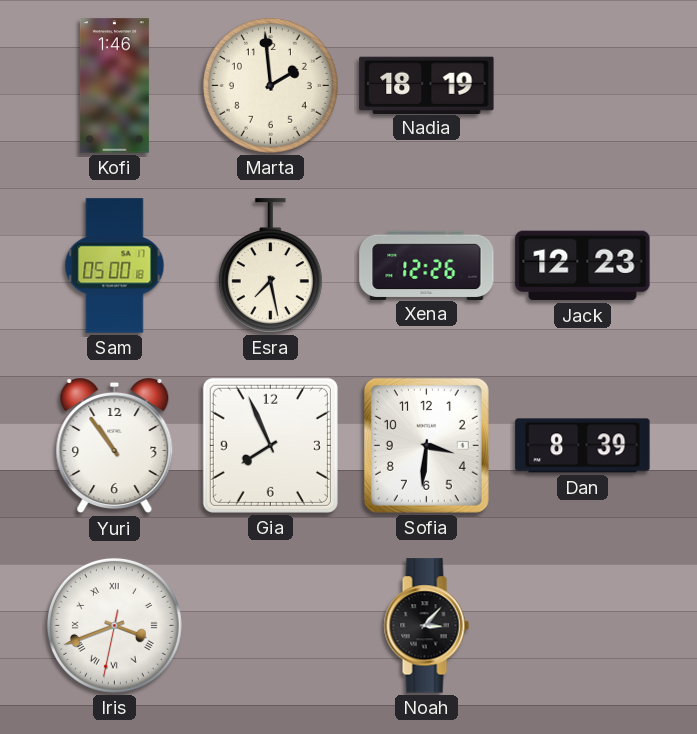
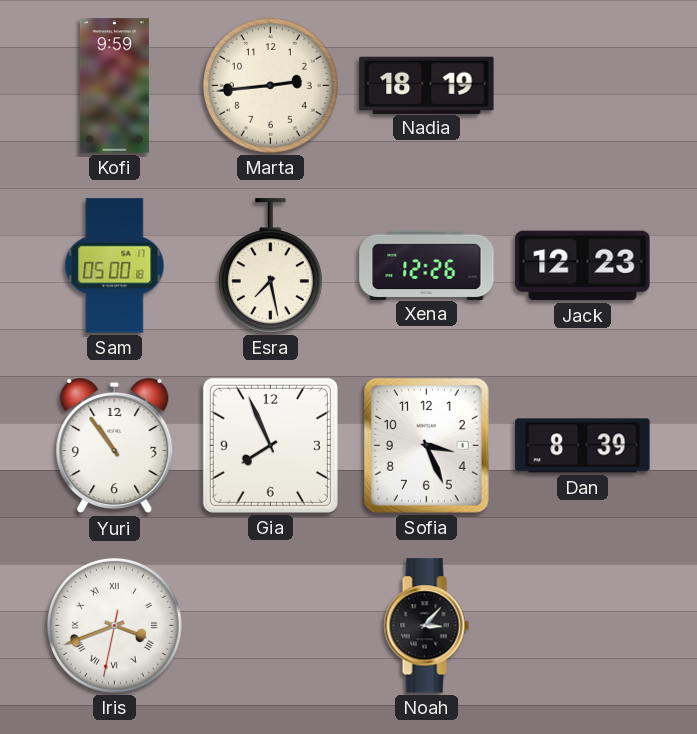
Kofi: 1:46 -> 9:59
Marta: 1:59 -> 2:44
Sofia: 3:31 -> 3:26
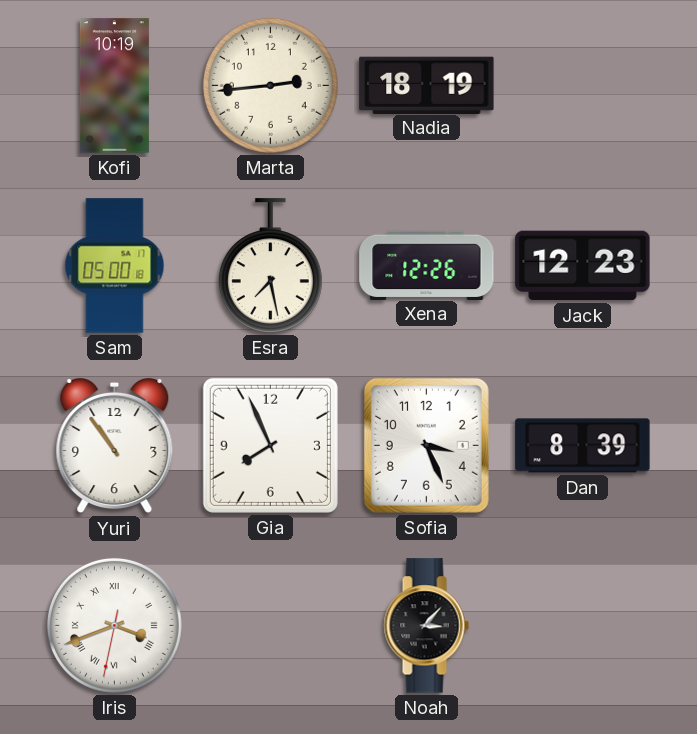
Kofi: 9:59 -> 10:19
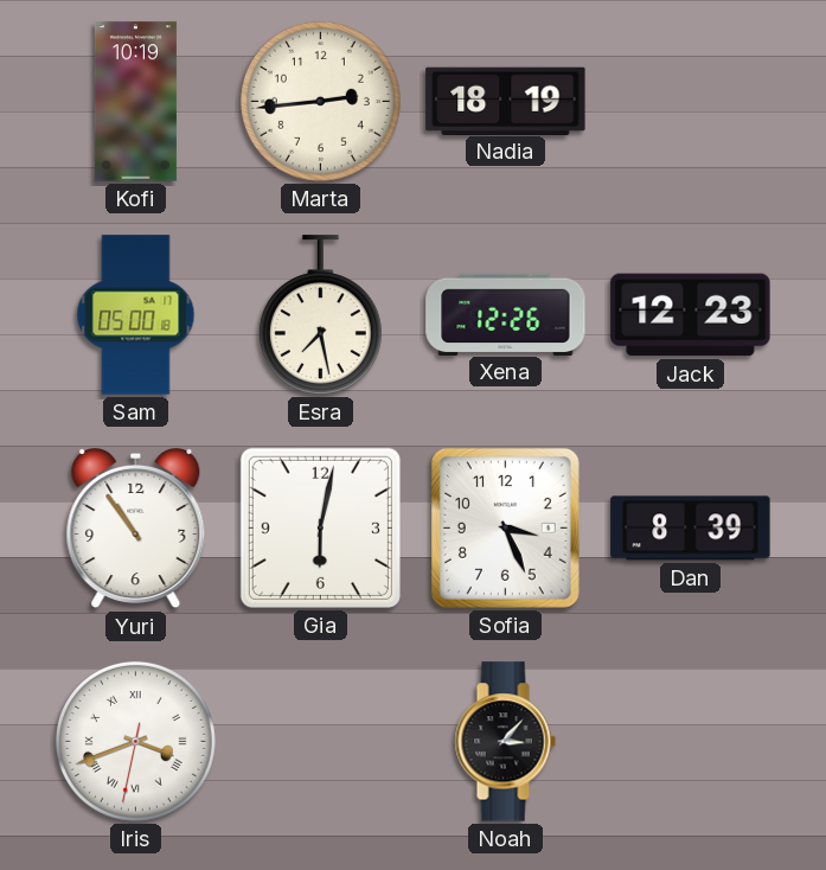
Gia: 7:56 -> 6:02
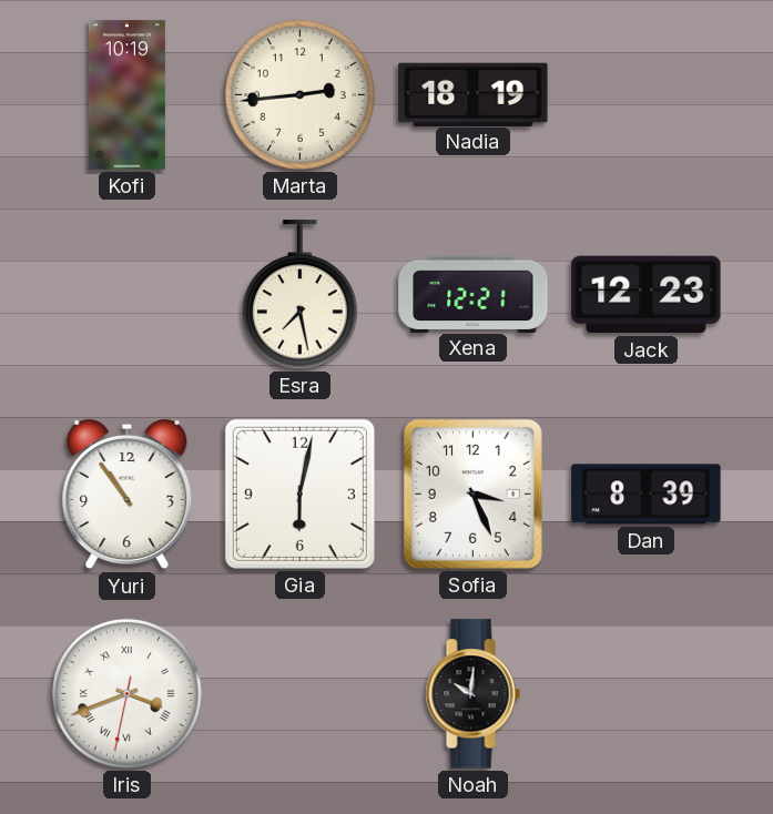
Sam: 05:00 -> none
Xena: 12:26 -> 12:21
Noah: 3:07 -> 10:01
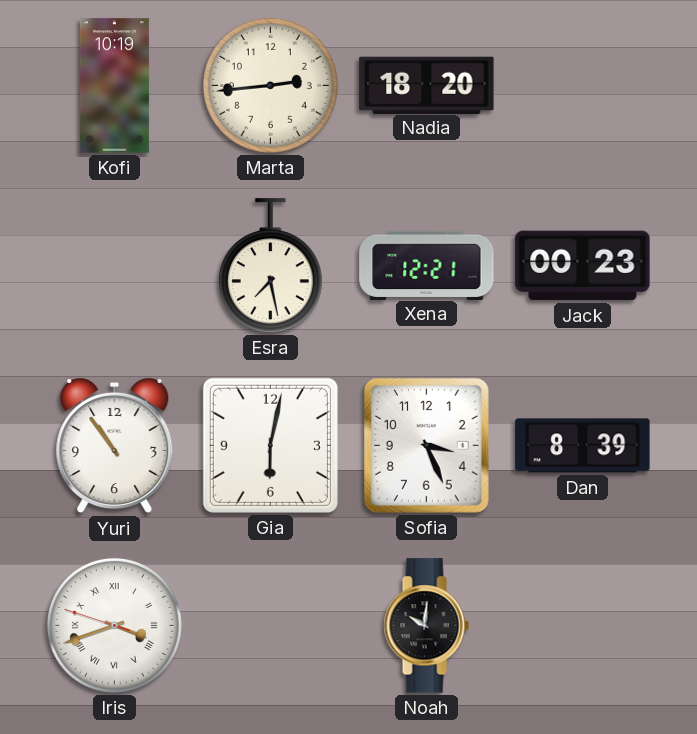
Nadia: 18:19 -> 18:20
Jack: 12:23 -> 00:23
Iris: 3:41:32 -> 3:41:48
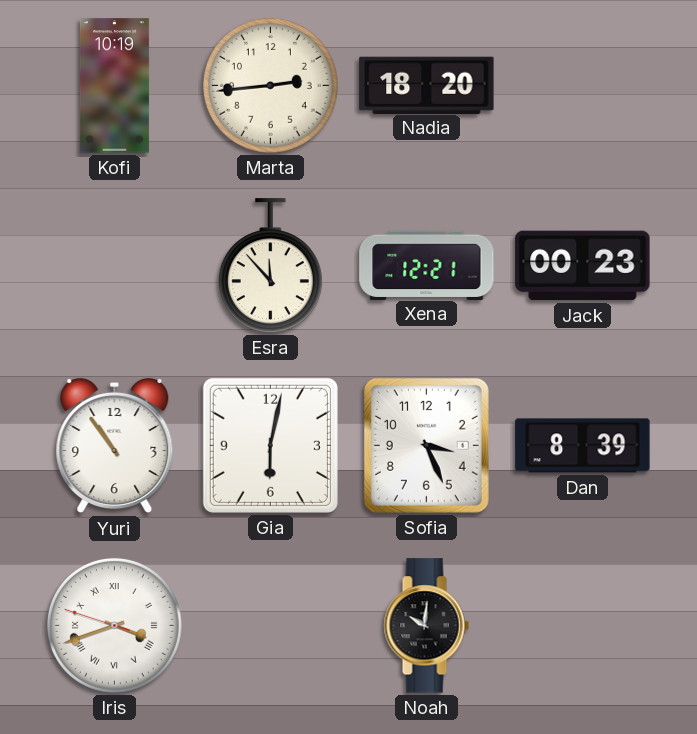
Esra: 7:28 -> 11:53
